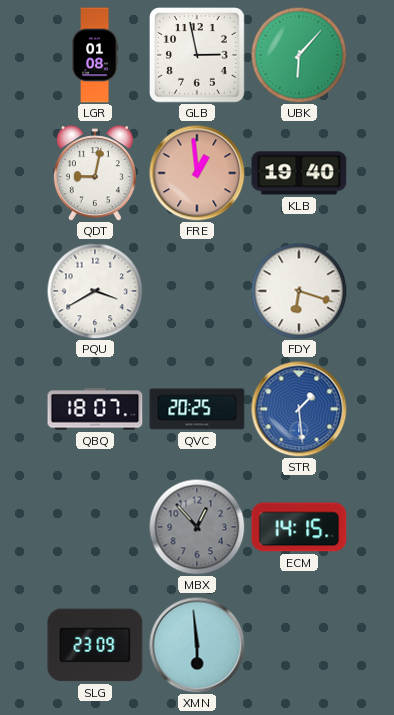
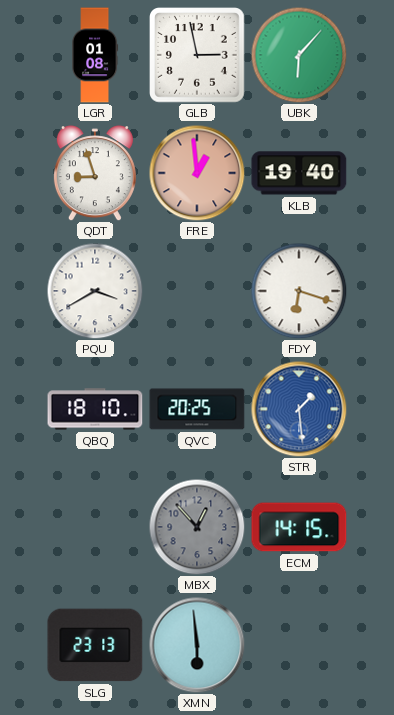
QDT: 9:02 -> 8:57
QBQ: 18:07 -> 18:10
SLG: 23:09 -> 23:13
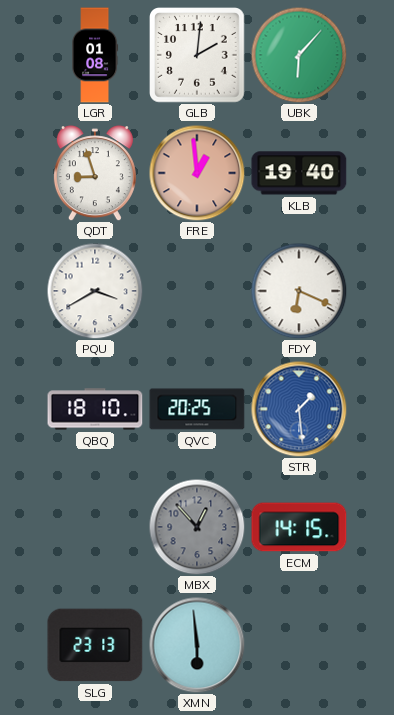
GLB: 2:58 -> 2:01
FDY: 6:18 -> 6:19
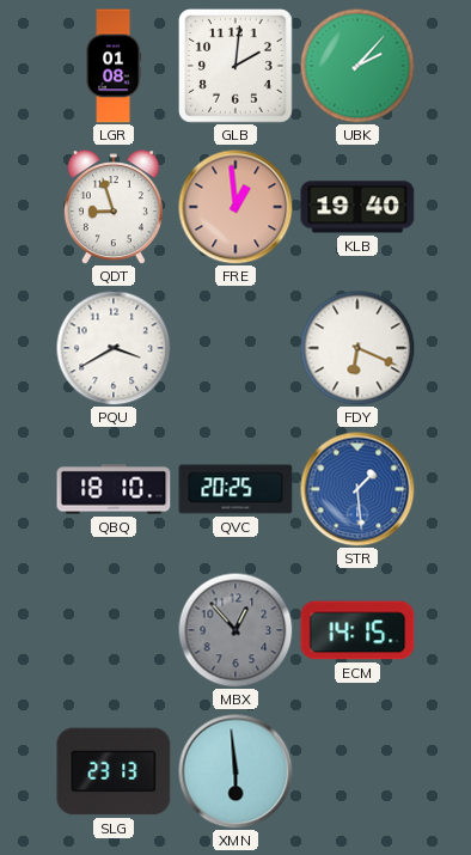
UBK: 6:07 -> 2:07
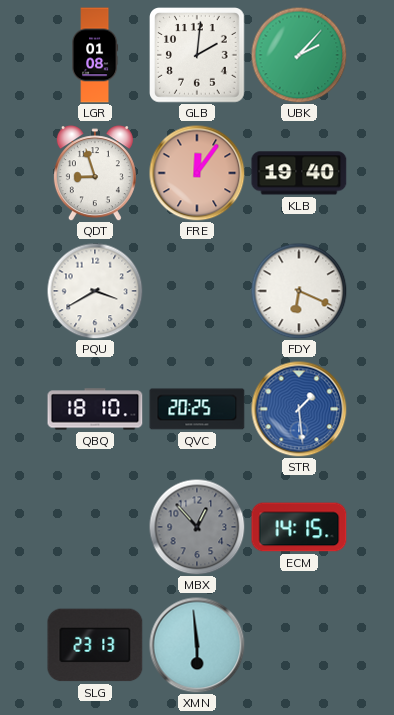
FRE: 12:59 -> 12:06
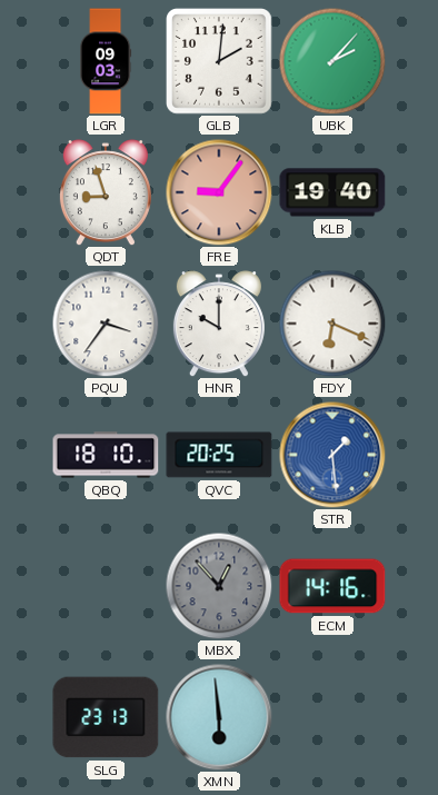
LGR: 01:08 -> 09:03
FRE: 12:06 -> 9:06
PQU: 3:40 -> 3:36
HNR: none -> 10:00
ECM: 14:15 -> 14:16
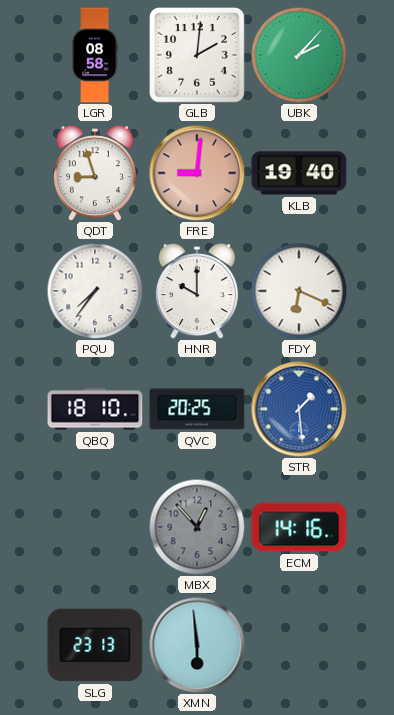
LGR: 09:03 -> 08:58
FRE: 9:06 -> 9:01
PQU: 3:36 -> 7:36
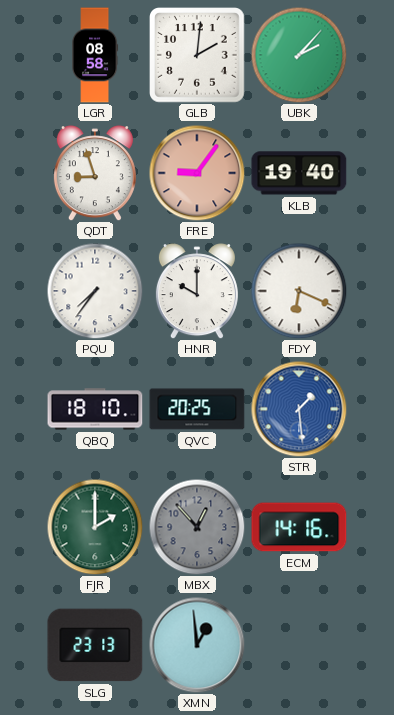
FRE: 9:01 -> 9:06
FJR: none -> 2:00
XMN: 5:59 -> 12:59
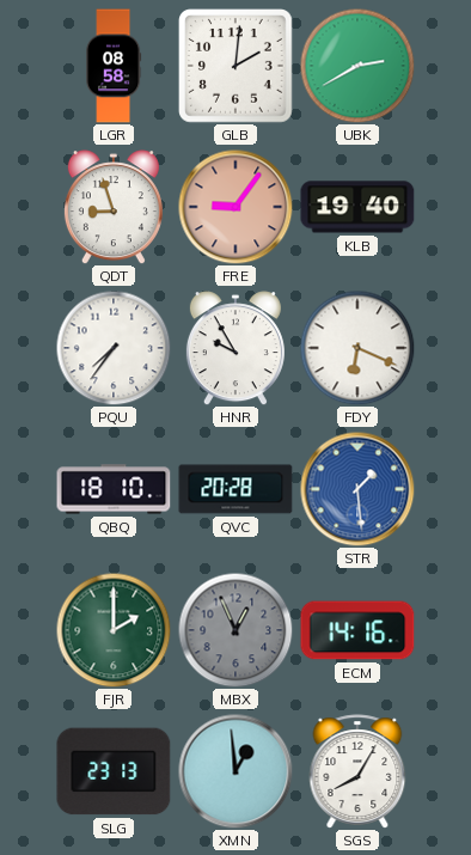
UBK: 2:07 -> 2:40
HNR: 10:00 -> 9:55
QVC: 20:25 -> 20:28
MBX: 12:53 -> 12:56
SGS: none -> 8:05
